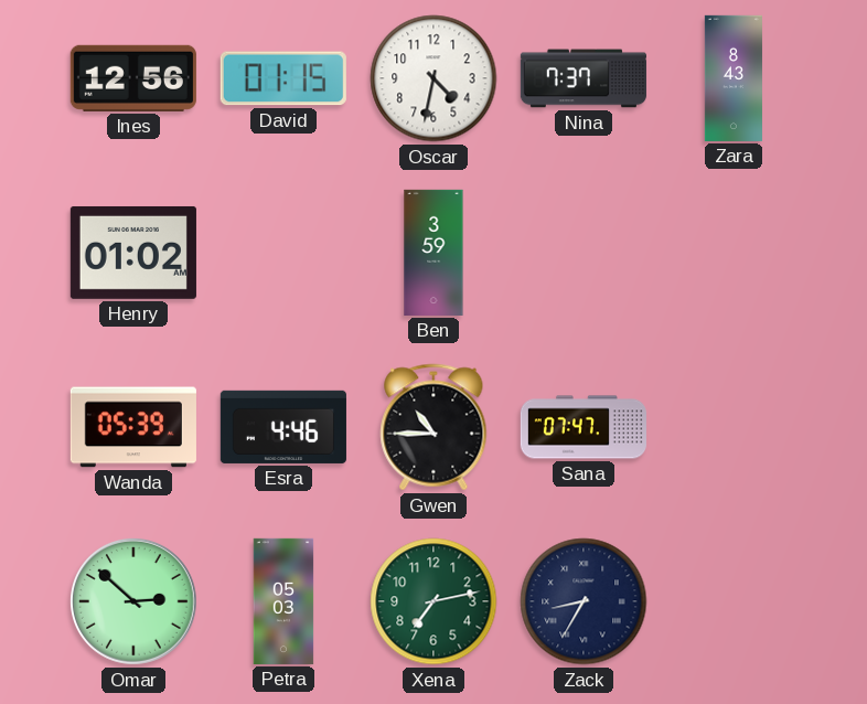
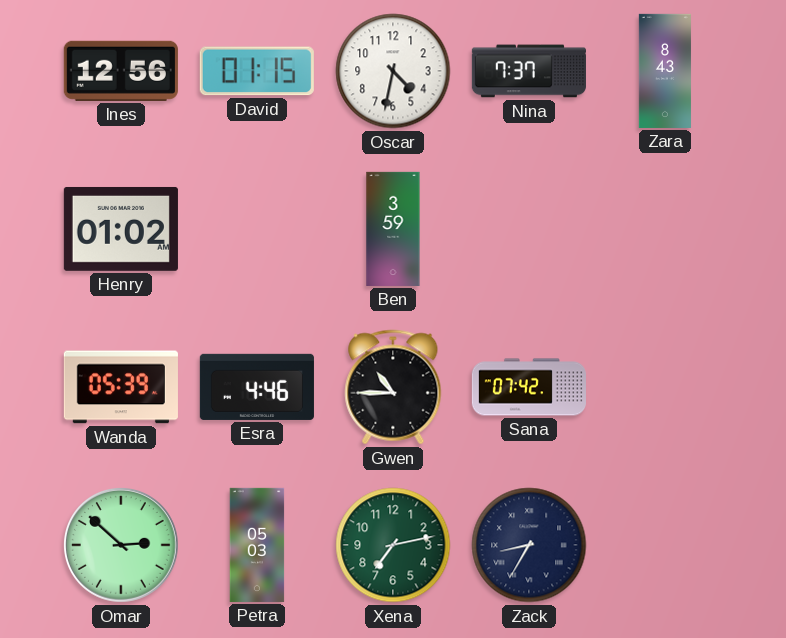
Sana: 07:47 -> 07:42
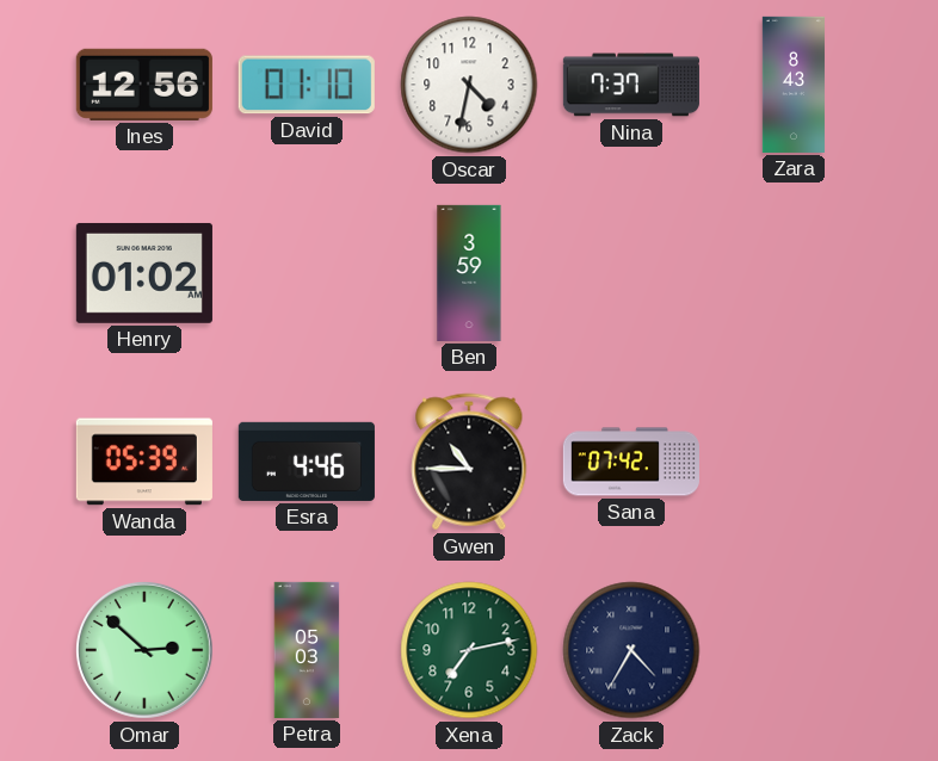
David: 01:15 -> 01:10
Zack: 8:35 -> 4:35
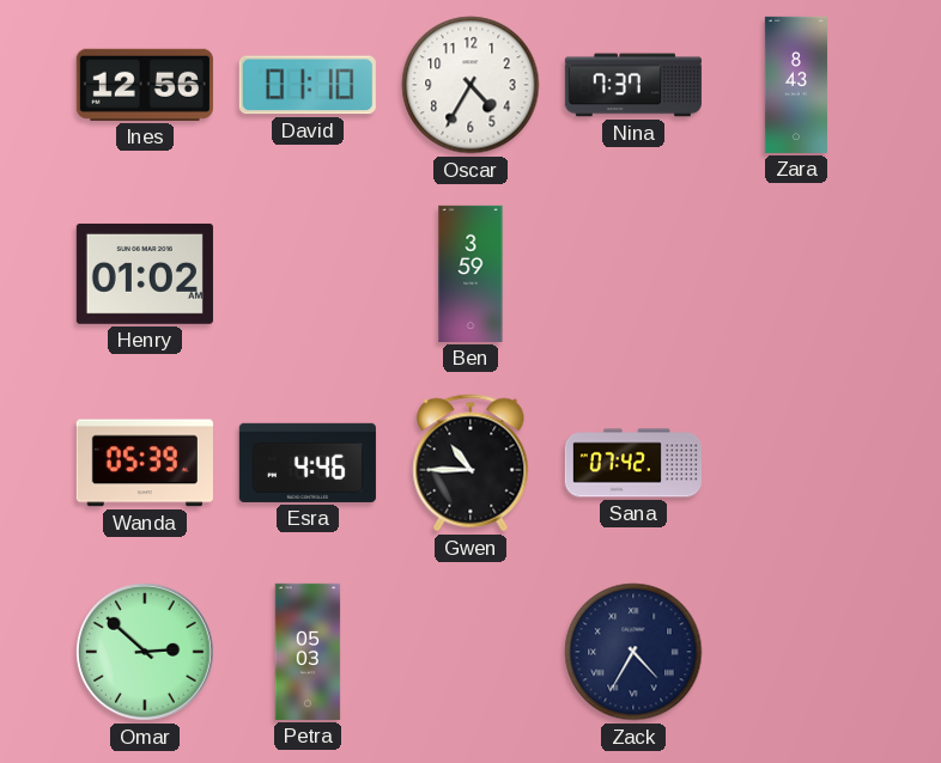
Oscar: 4:32 -> 4:35
Xena: 7:13 -> none
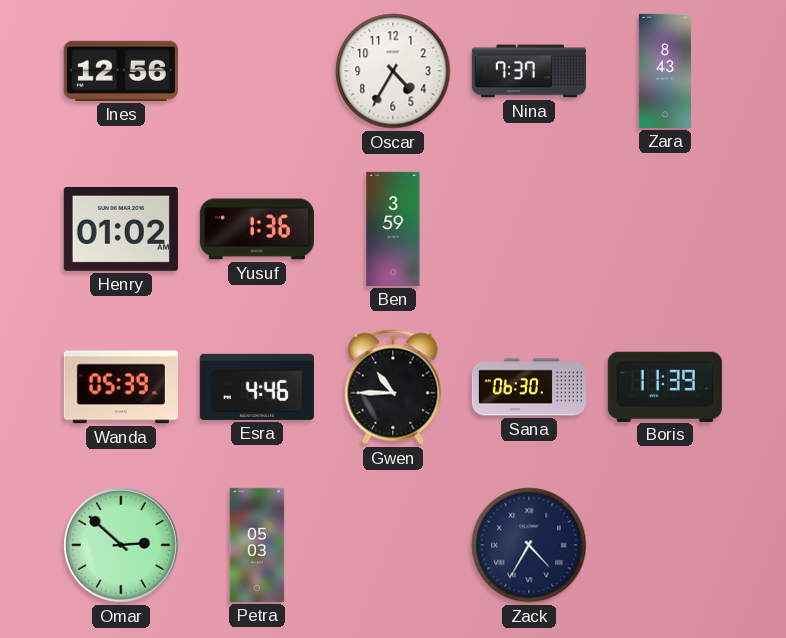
David: 01:10 -> none
Yusuf: none -> 1:36
Sana: 07:42 -> 06:30
Boris: none -> 11:39
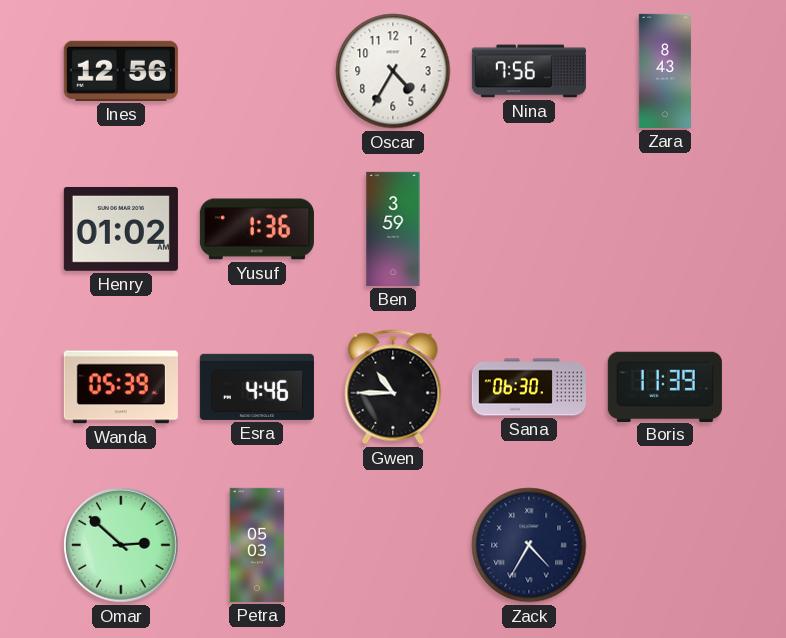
Nina: 7:37 -> 7:56
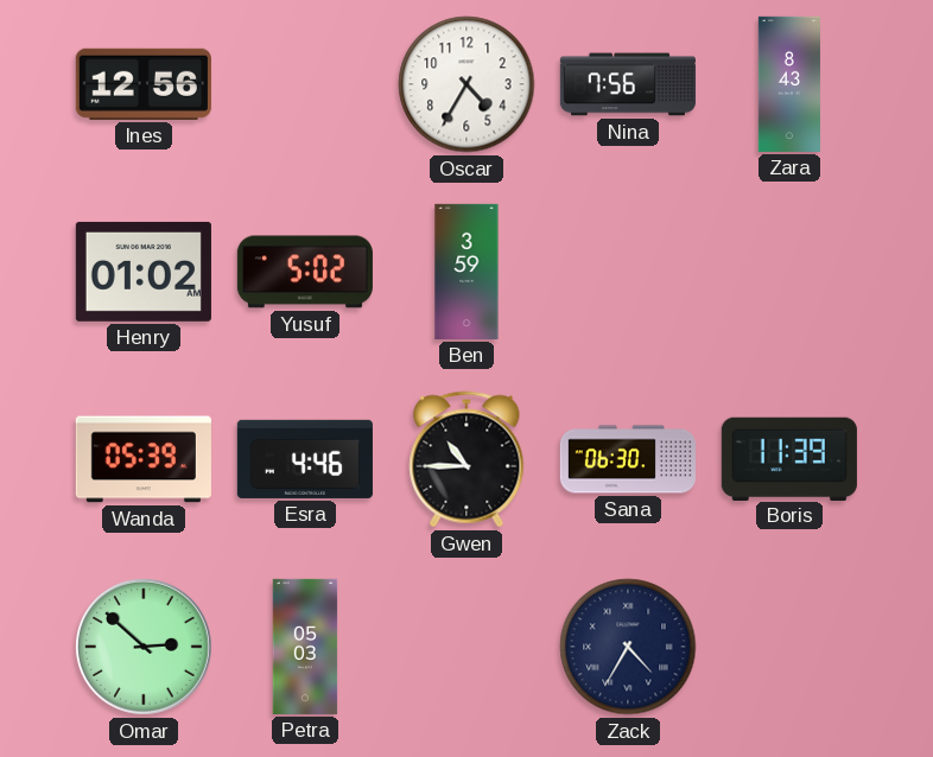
Yusuf: 1:36 -> 5:02
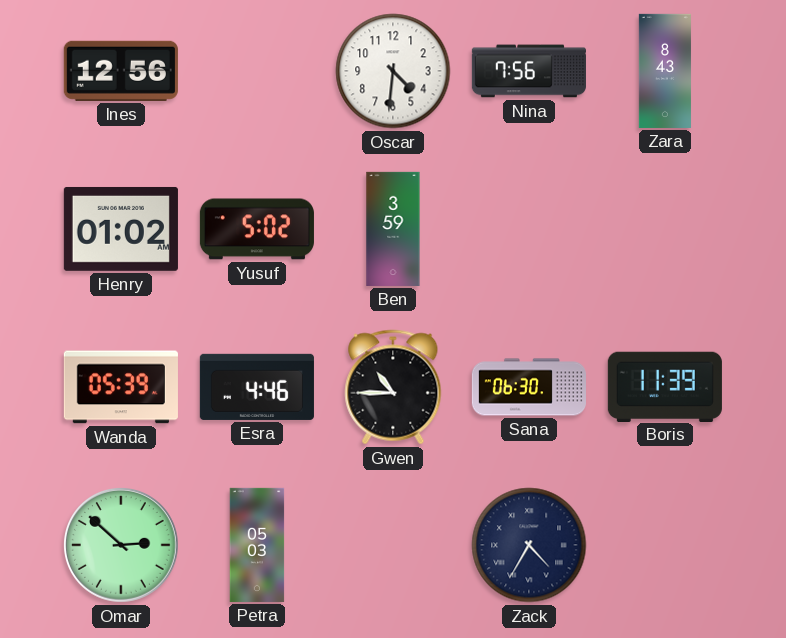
Oscar: 4:35 -> 4:31
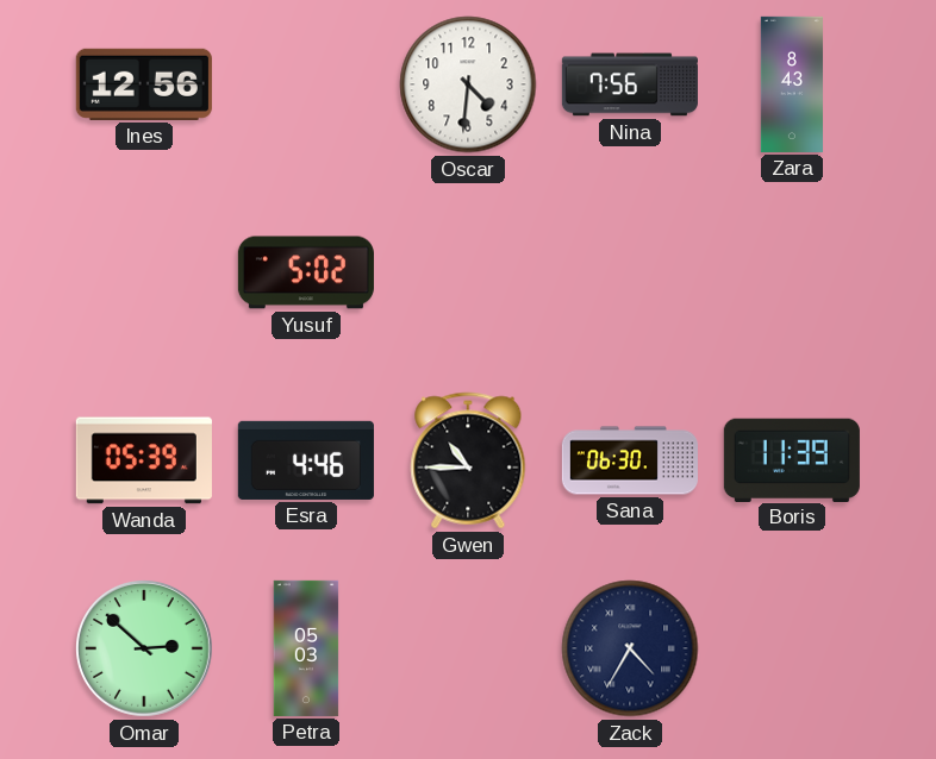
Henry: 01:02 -> none
Ben: 3:59 -> none
